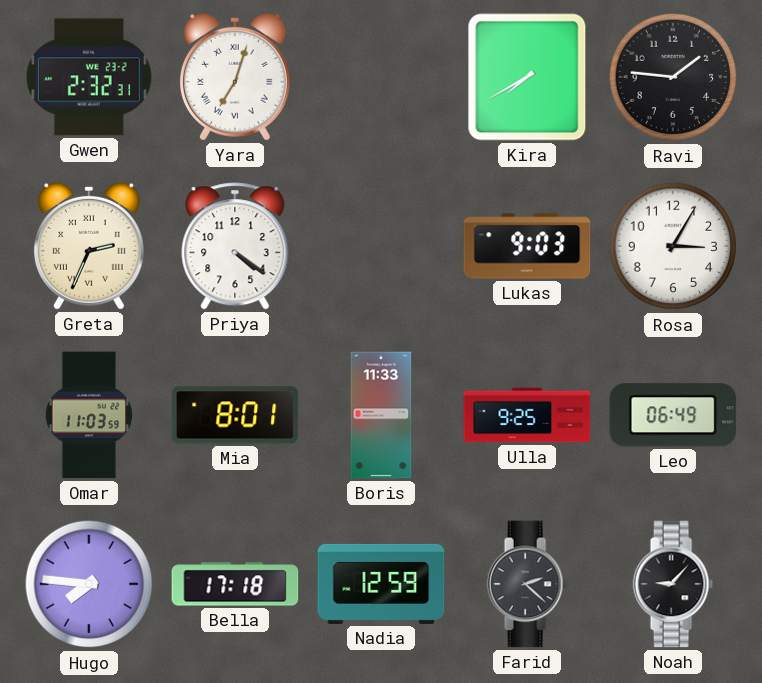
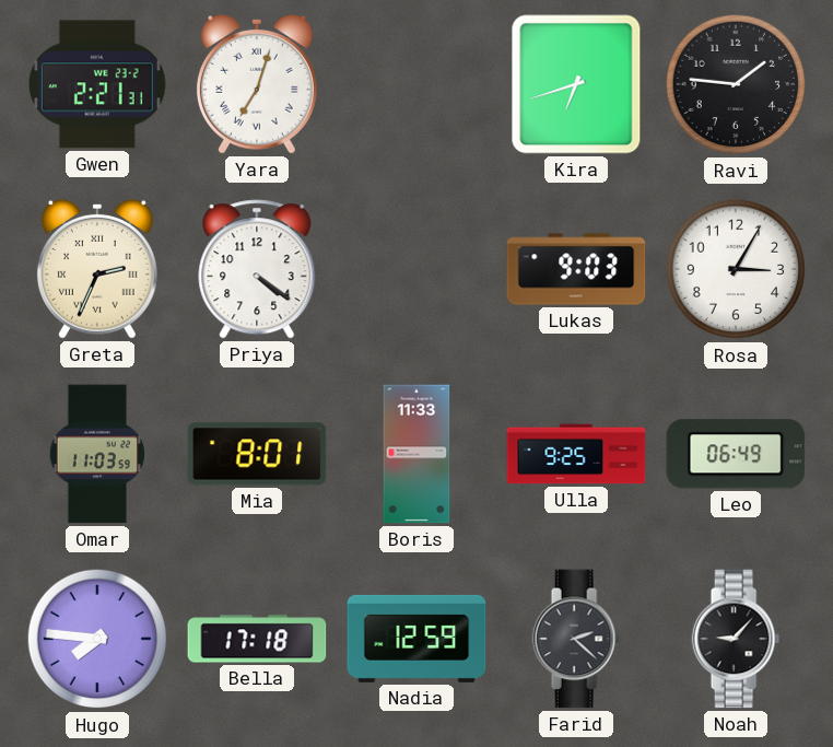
Gwen: 2:32 -> 2:21
Kira: 7:40 -> 6:42
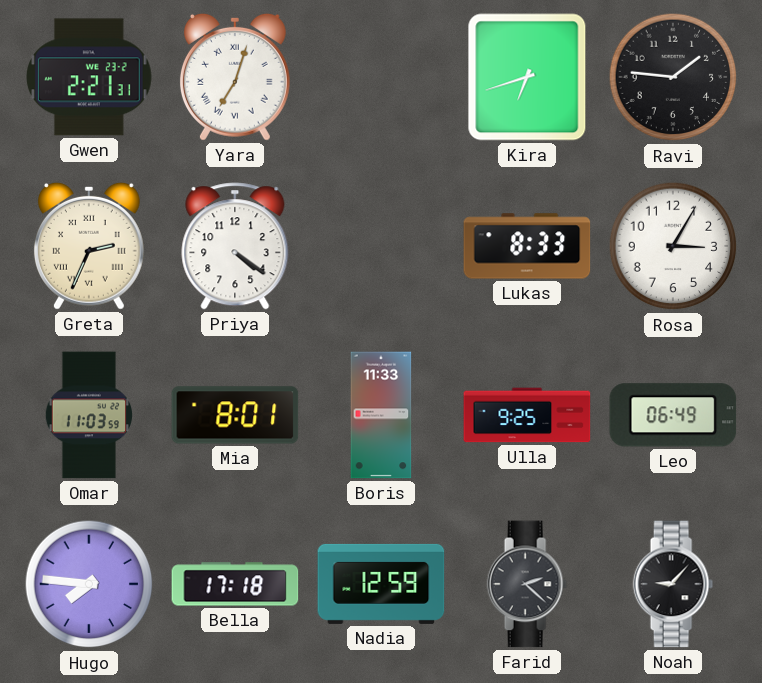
Lukas: 9:03 -> 8:33
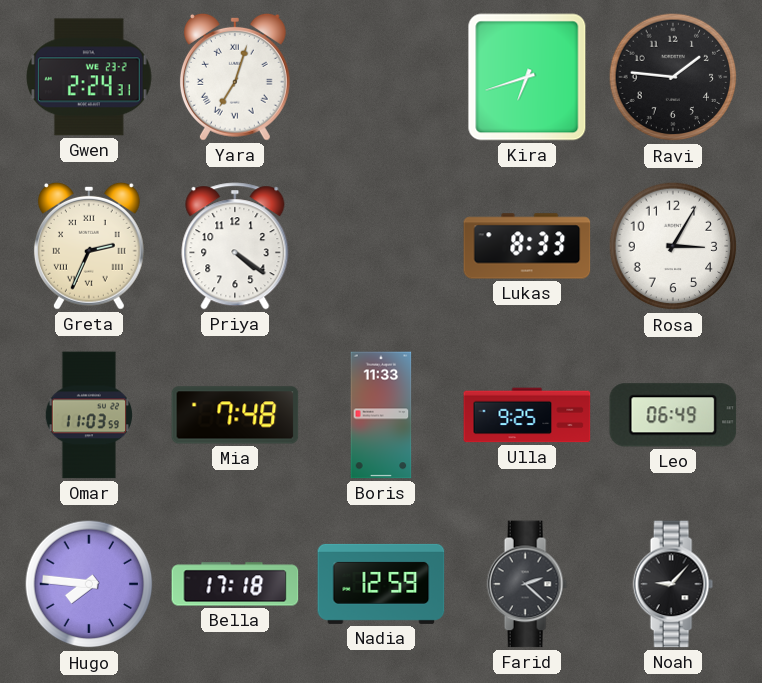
Gwen: 2:21 -> 2:24
Mia: 8:01 -> 7:48
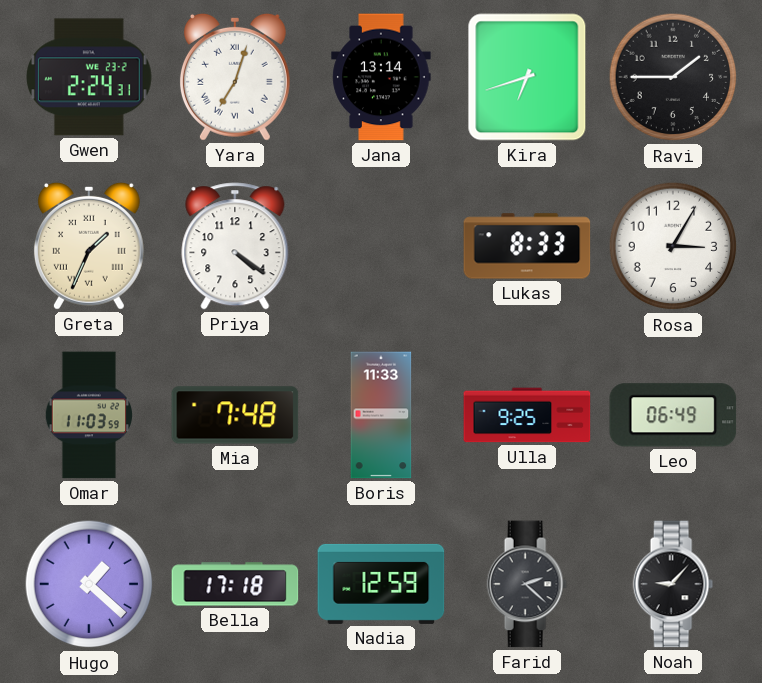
Jana: none -> 13:14
Ravi: 1:46 -> 1:45
Greta: 2:34 -> 1:34
Hugo: 7:46 -> 1:22
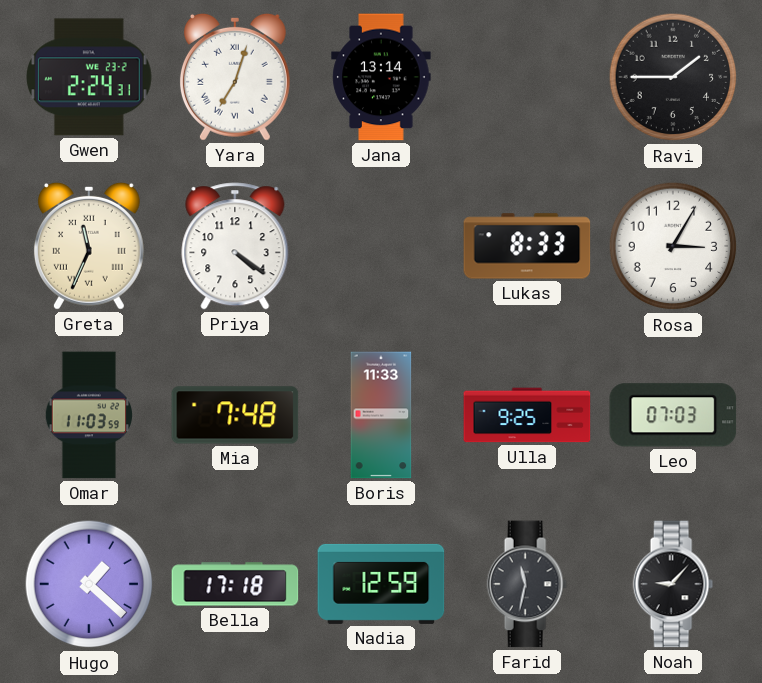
Kira: 6:42 -> none
Greta: 1:34 -> 11:34
Leo: 06:49 -> 07:03
Farid: 2:22 -> 11:32
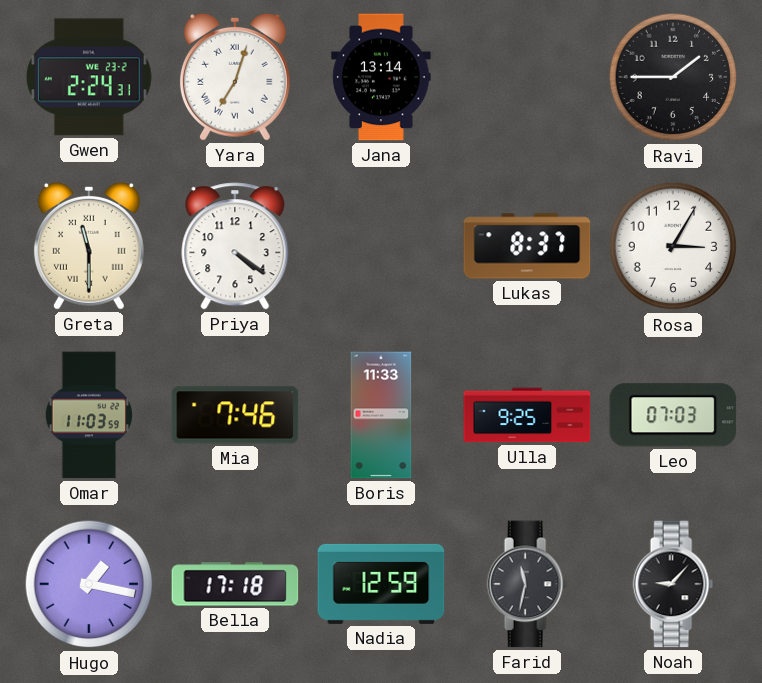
Greta: 11:34 -> 11:30
Lukas: 8:33 -> 8:37
Mia: 7:48 -> 7:46
Hugo: 1:22 -> 1:17
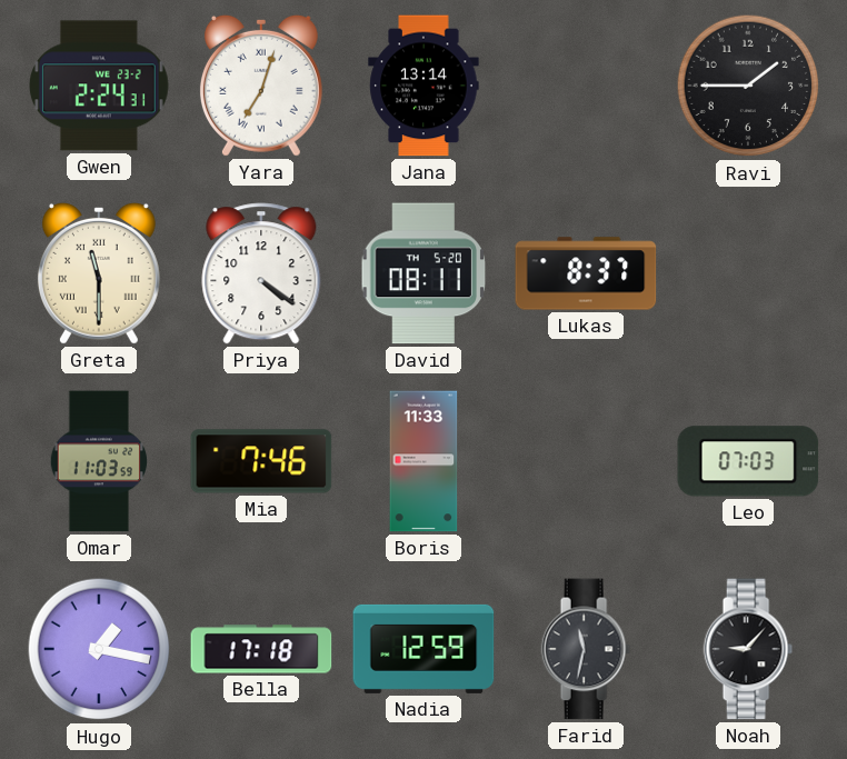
David: none -> 08:11
Rosa: 3:05 -> none
Ulla: 9:25 -> none
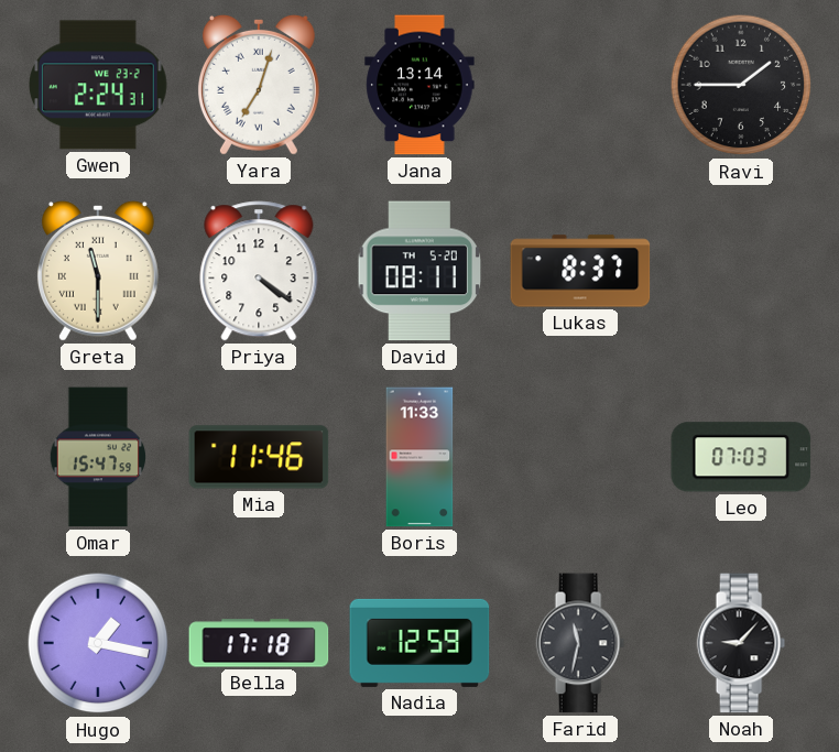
Omar: 11:03 -> 15:47
Mia: 7:46 -> 11:46
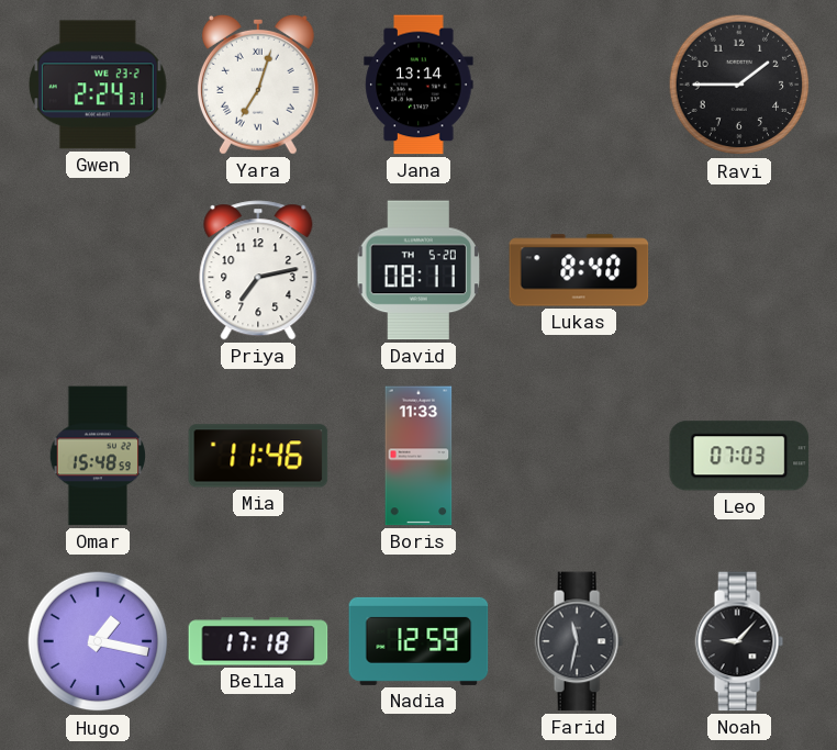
Greta: 11:30 -> none
Priya: 4:21 -> 7:13
Lukas: 8:37 -> 8:40
Omar: 15:47 -> 15:48
